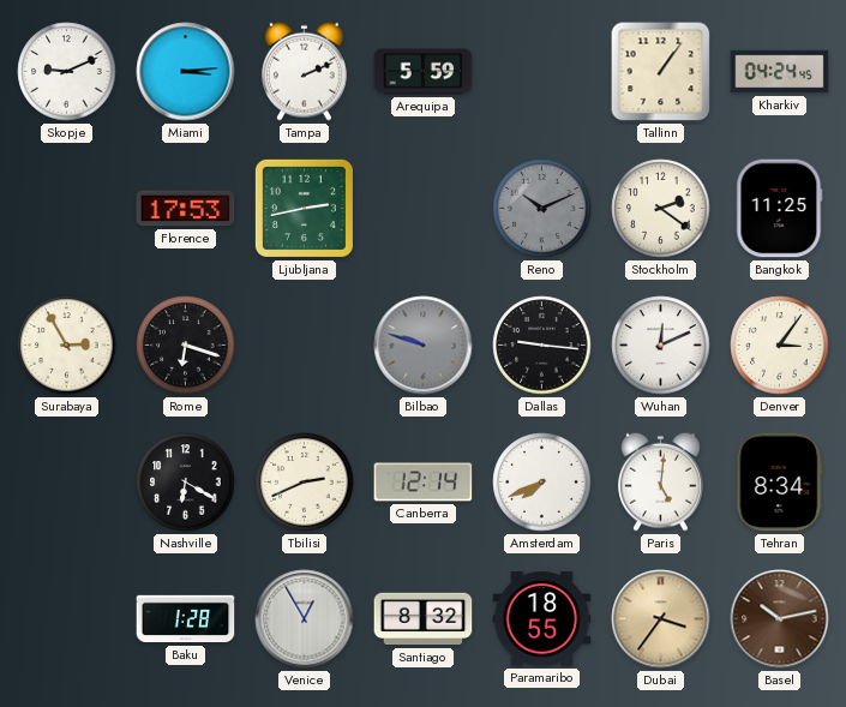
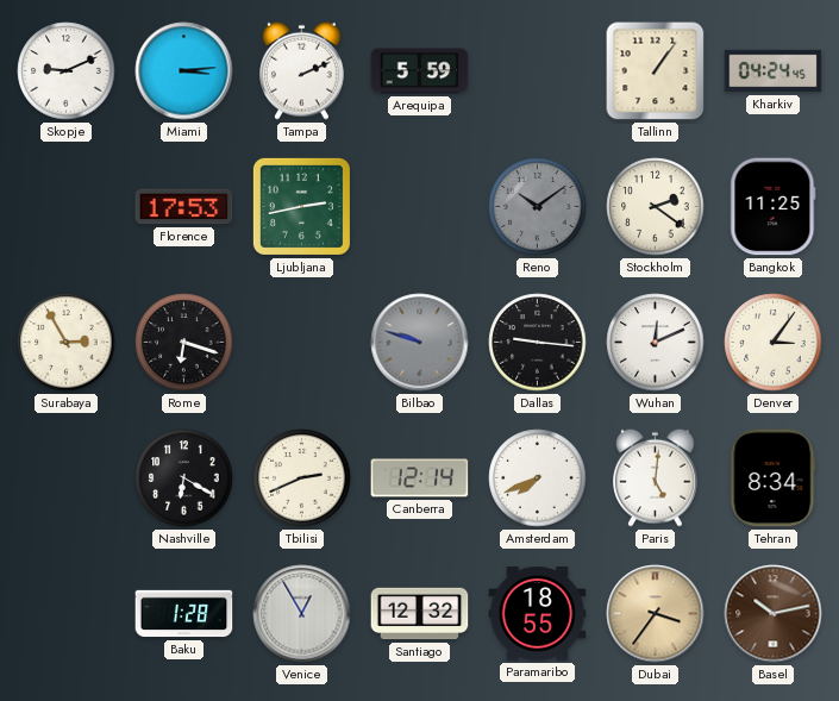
Reno: 10:11 -> 10:09
Santiago: 8:32 -> 12:32
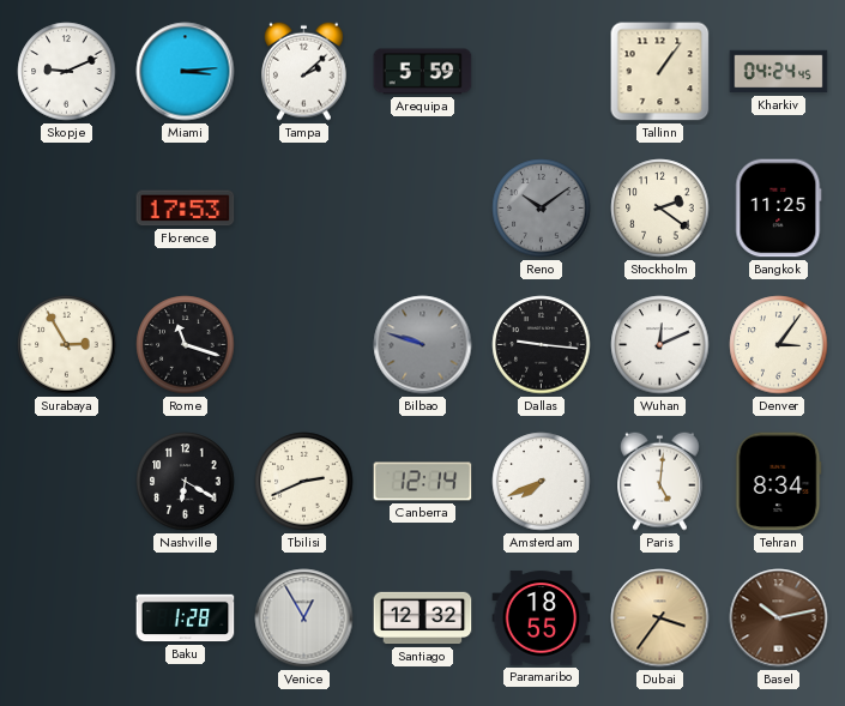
Tampa: 2:11 -> 2:08
Ljubljana: 2:43 -> none
Rome: 6:18 -> 11:18
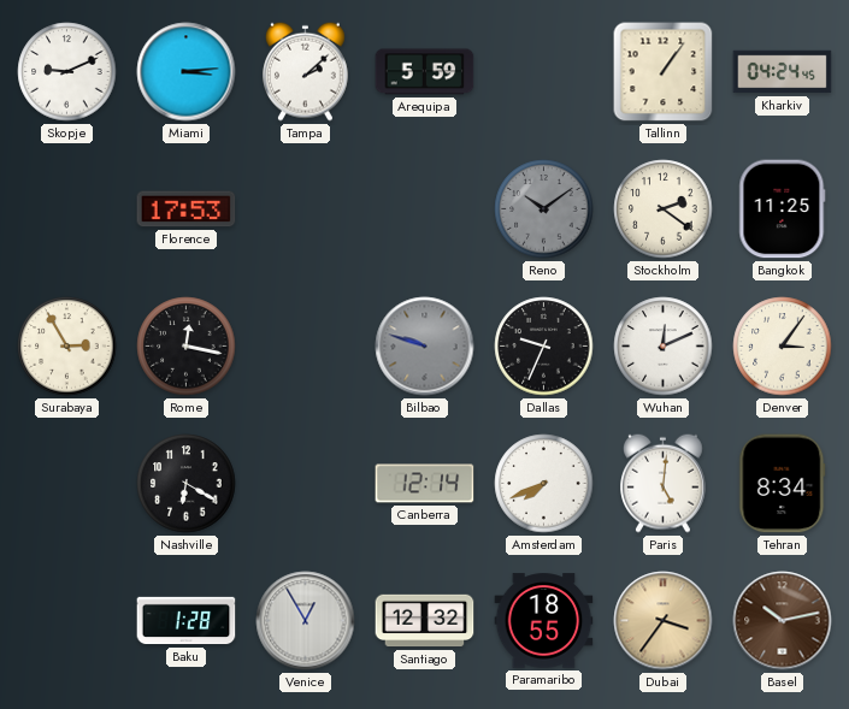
Rome: 11:18 -> 12:17
Dallas: 9:16 -> 9:34
Tbilisi: 2:41 -> none
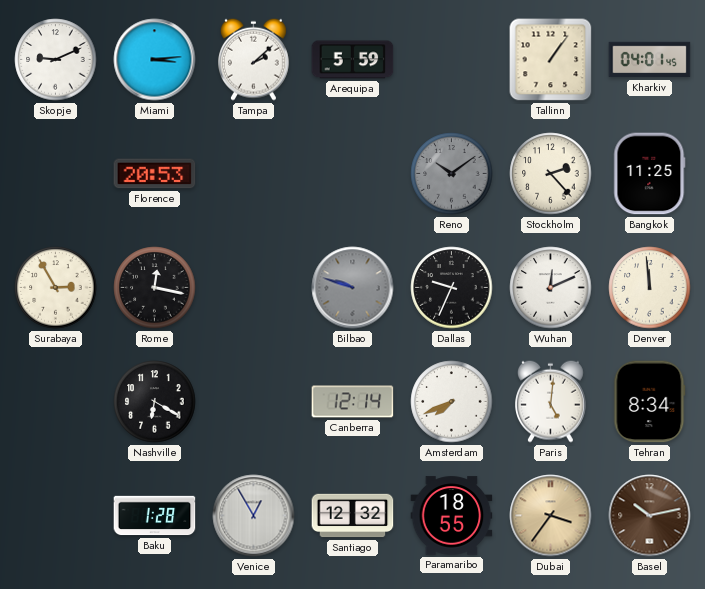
Kharkiv: 04:24 -> 04:01
Florence: 17:53 -> 20:53
Stockholm: 2:21 -> 2:23
Denver: 3:06 -> 11:59
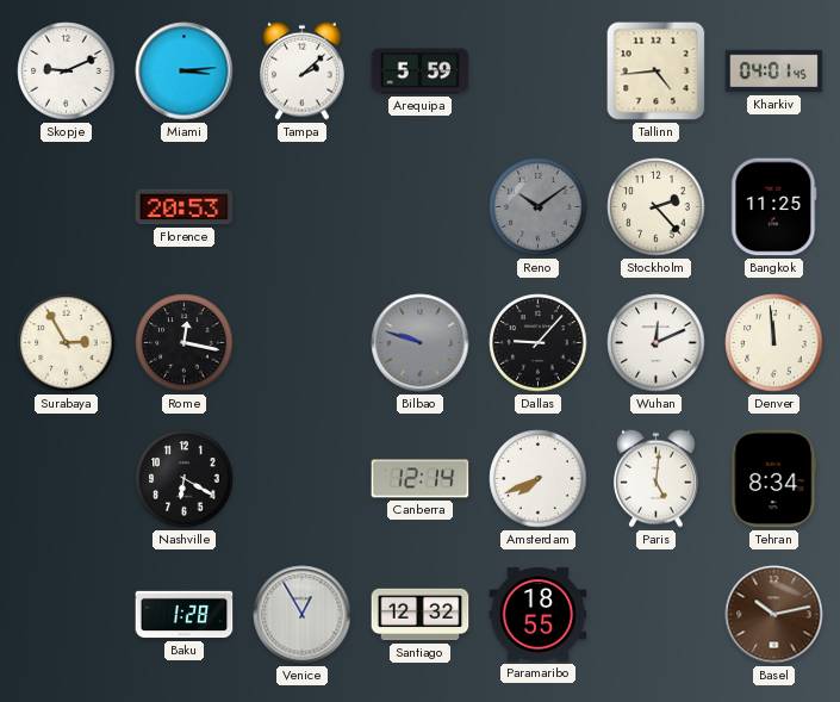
Tallinn: 1:06 -> 4:44
Dallas: 9:34 -> 9:07
Dubai: 3:36 -> none
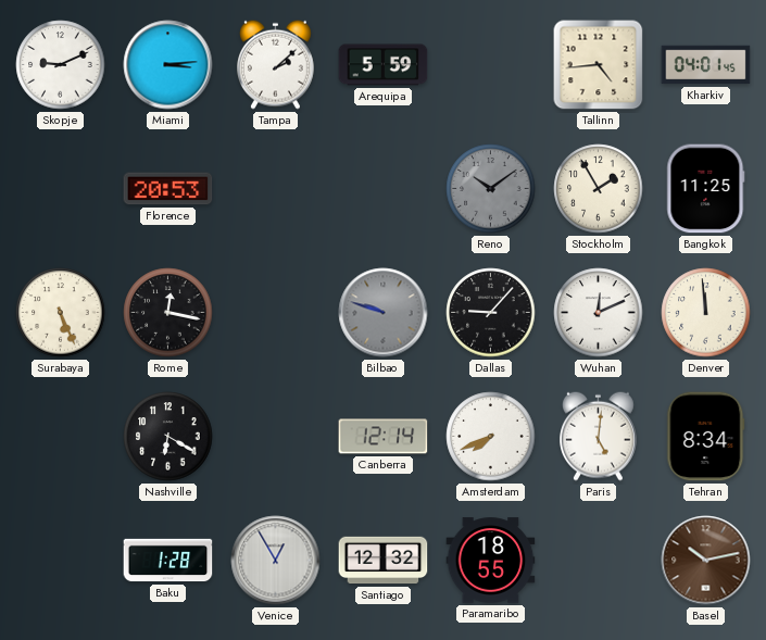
Stockholm: 2:23 -> 1:55
Surabaya: 2:55 -> 5:26
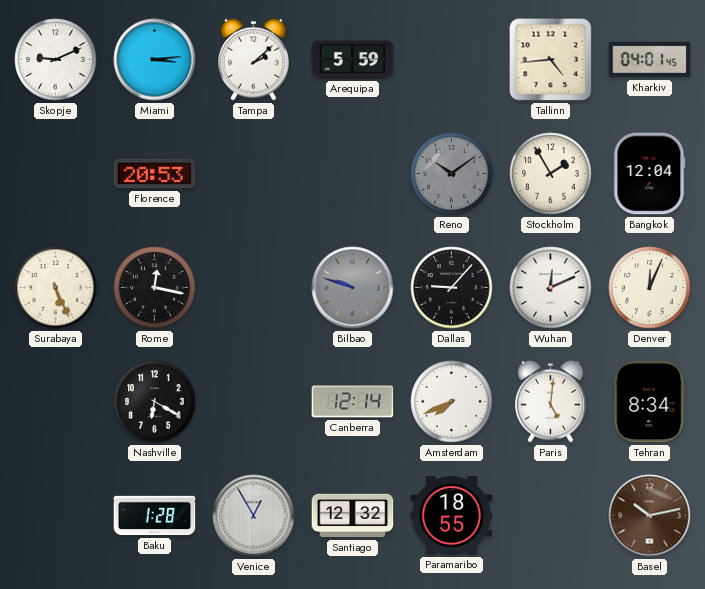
Bangkok: 11:25 -> 12:04
Denver: 11:59 -> 12:04
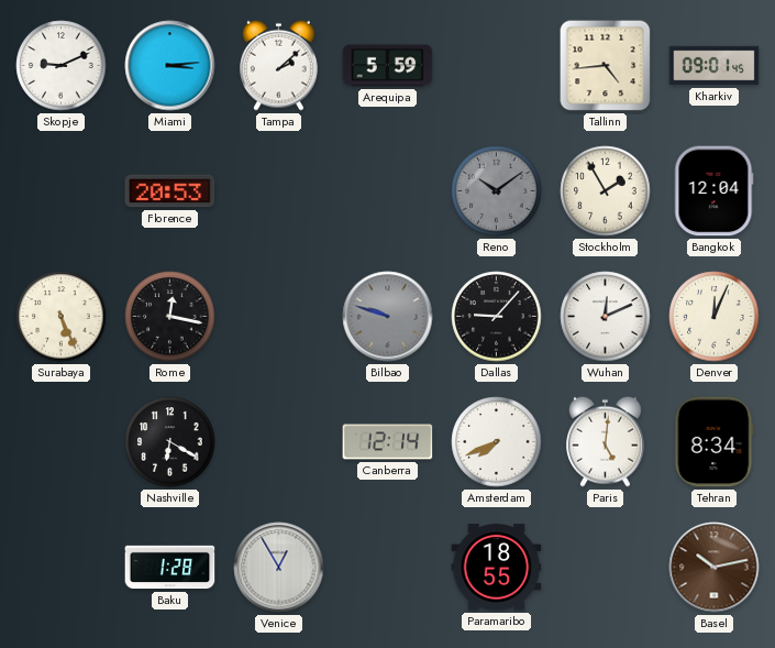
Kharkiv: 04:01 -> 09:01
Santiago: 12:32 -> none
